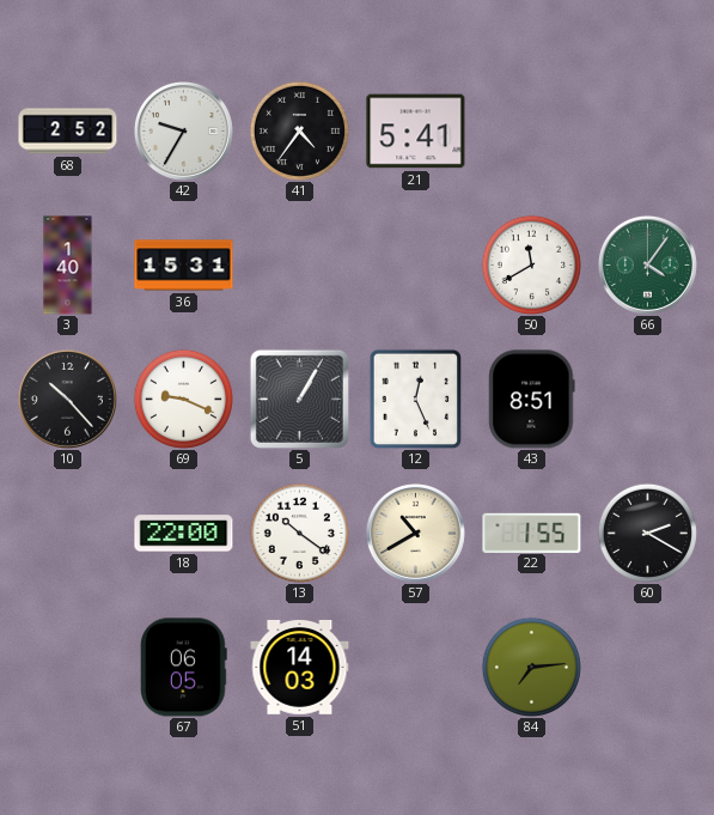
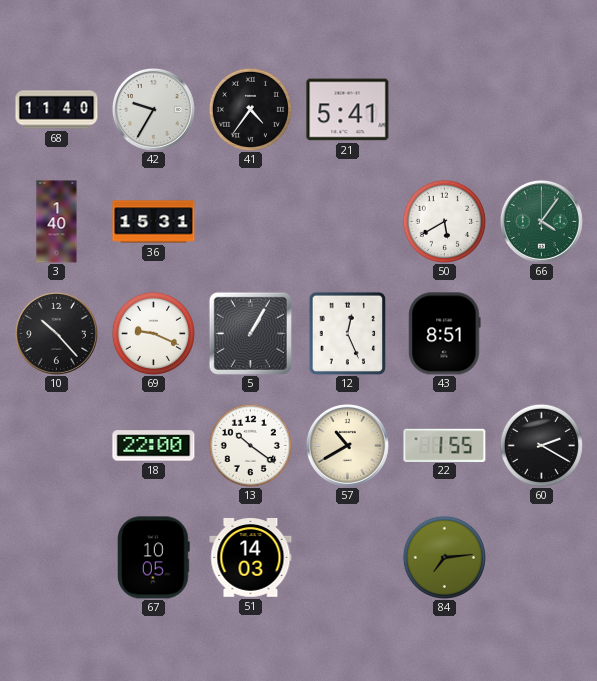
68: 2:52 -> 11:40
50: 11:40 -> 5:40
67: 06:05 -> 10:05
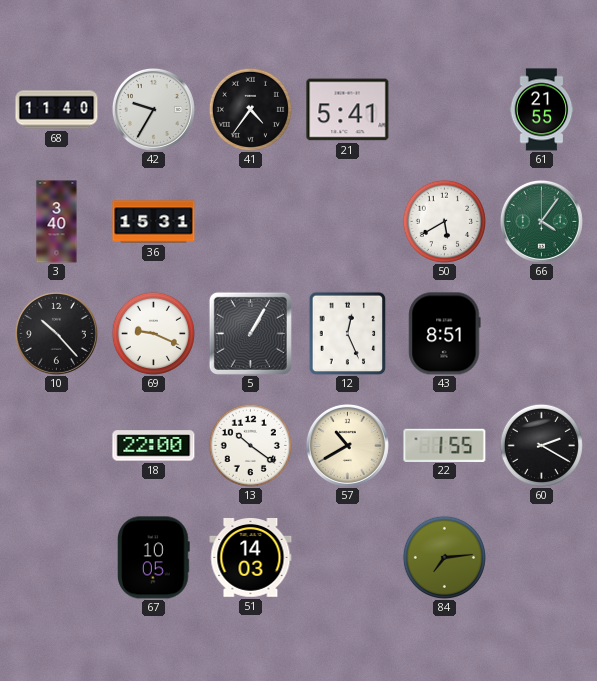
61: none -> 21:55
3: 1:40 -> 3:40
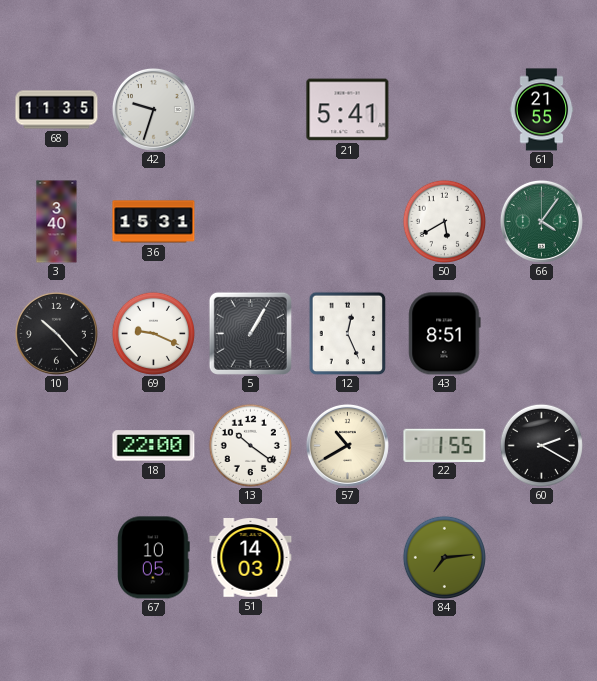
68: 11:40 -> 11:35
42: 9:35 -> 9:33
41: 4:36 -> none
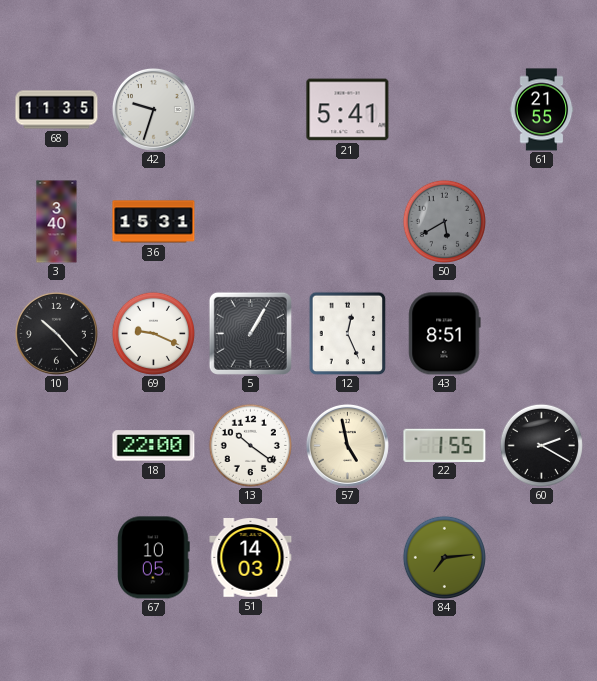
50 dial: white -> grey
66: 4:06 -> none
57: 10:40 -> 4:58
